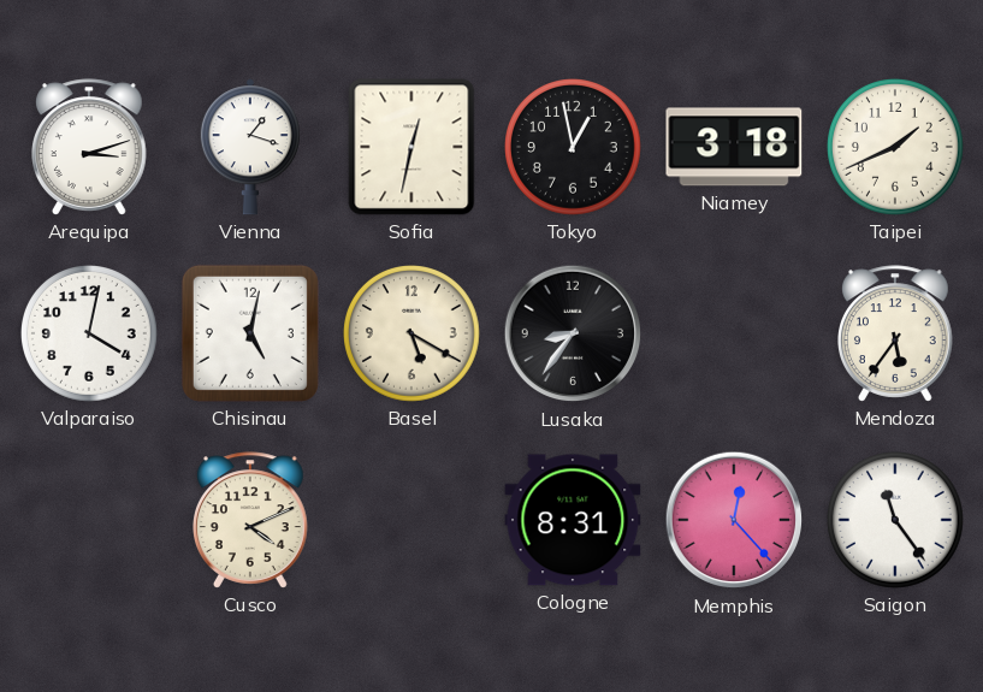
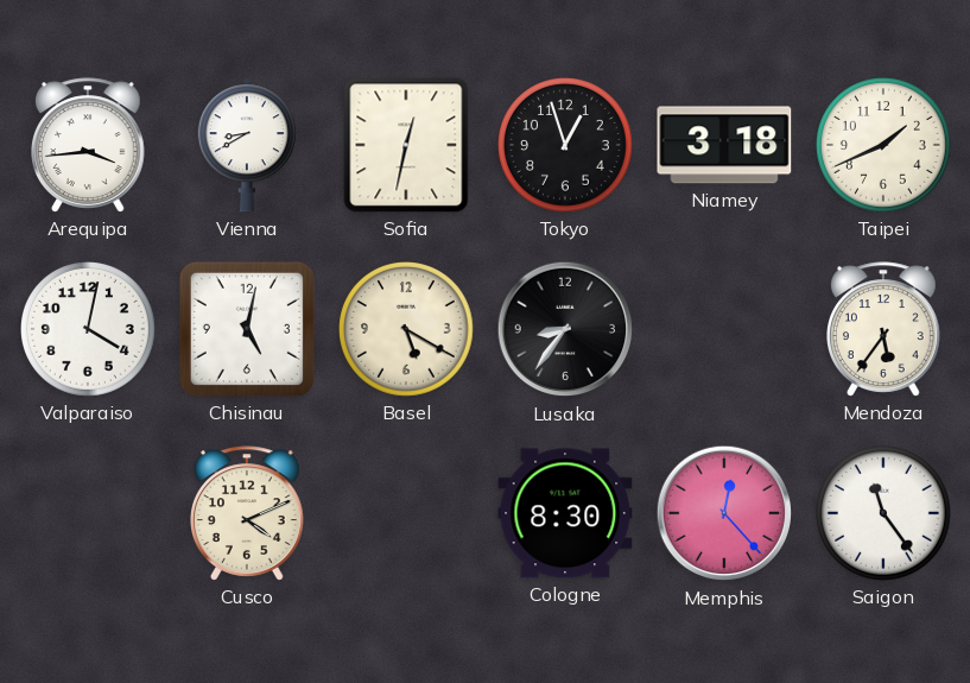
Arequipa: 3:12 -> 3:44
Vienna: 1:18 -> 8:40
Tokyo: 12:58 -> 12:57
Cologne: 8:31 -> 8:30
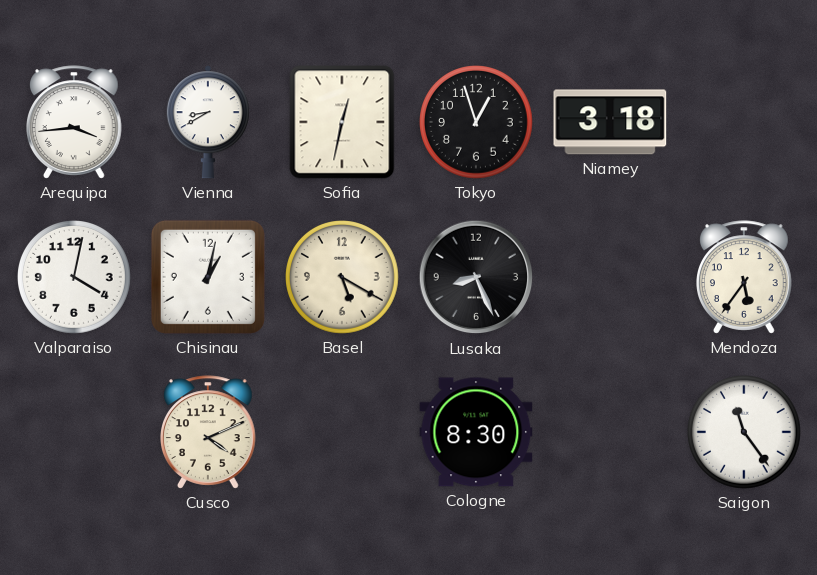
Taipei: 1:41 -> none
Chisinau: 5:02 -> 1:02
Lusaka: 8:36 -> 8:26
Memphis: 12:23 -> none
